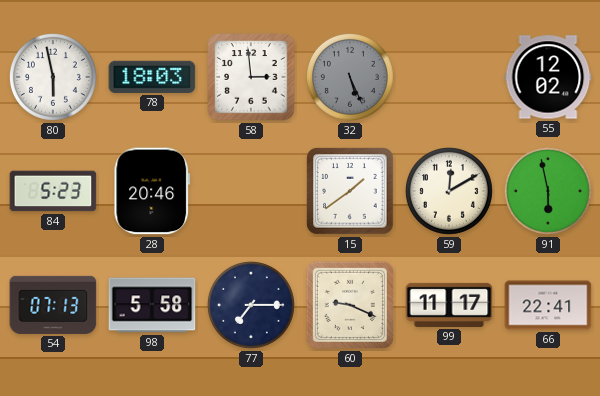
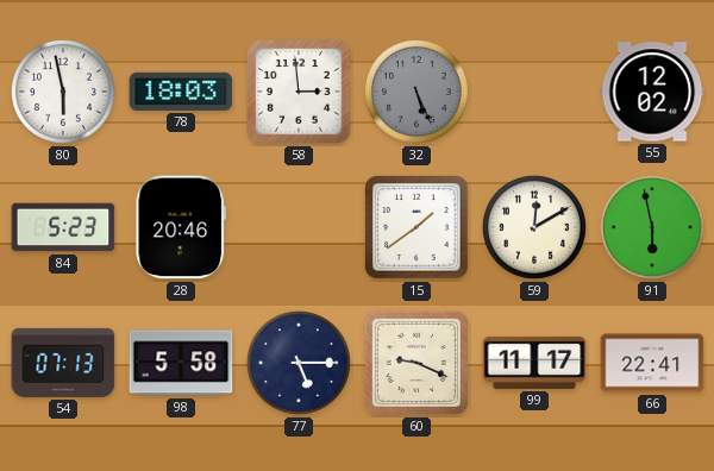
77: 7:15 -> 5:15
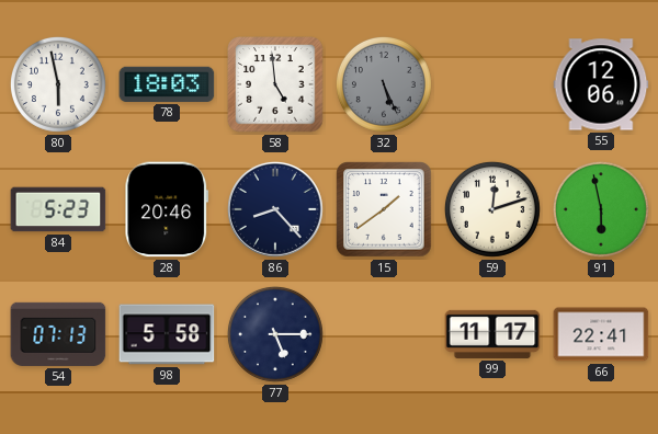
58: 2:59 -> 4:59
55: 12:02 -> 12:06
86: none -> 8:23
59: 12:10 -> 12:12
60: 9:19 -> none
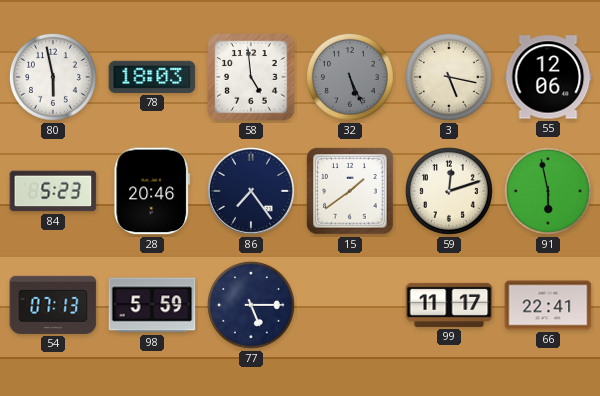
3: none -> 5:17
86: 8:23 -> 7:24
98: 5:58 -> 5:59
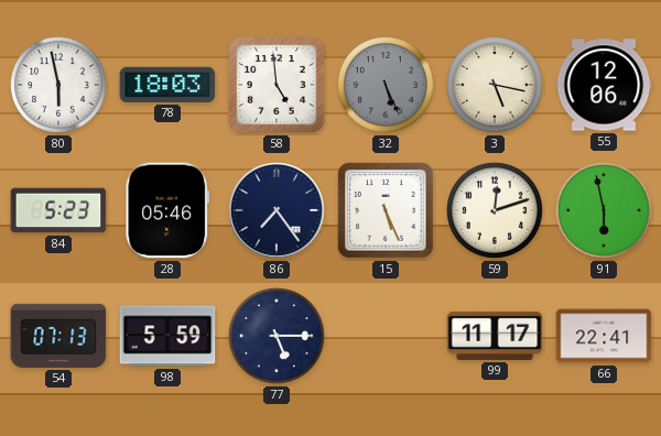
28: 20:46 -> 05:46
15: 1:39 -> 5:26
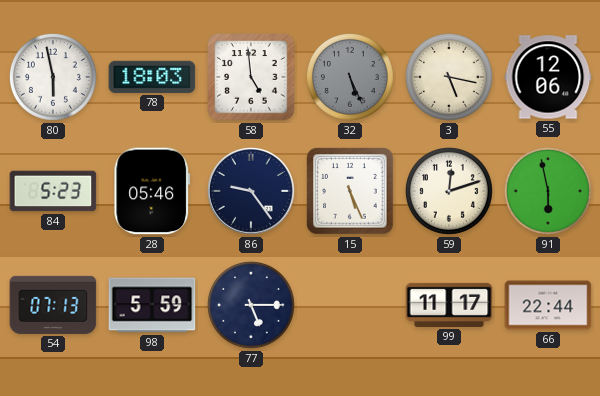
86: 7:24 -> 9:24
66: 22:41 -> 22:44
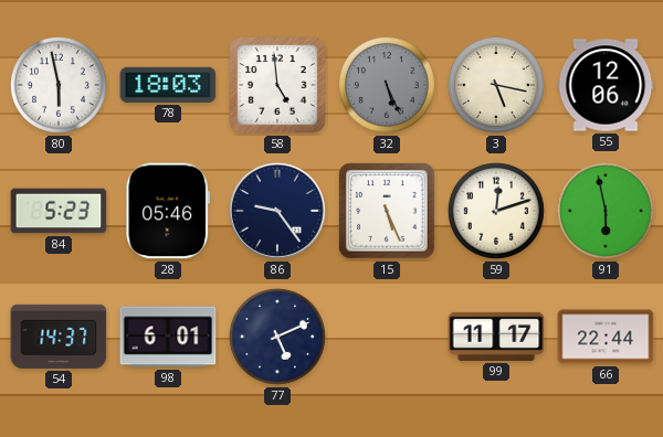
54: 07:13 -> 14:37
98: 5:59 -> 6:01
77: 5:15 -> 5:11
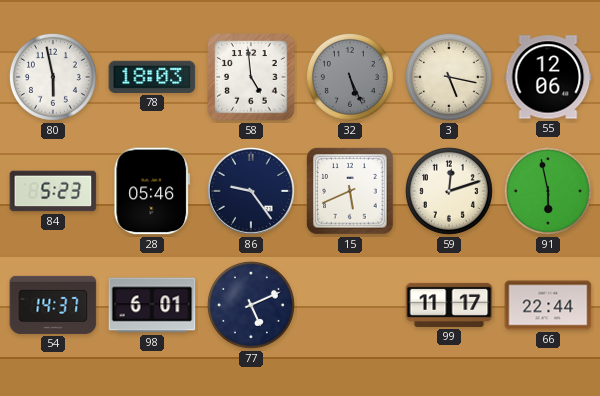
15: 5:26 -> 5:41
